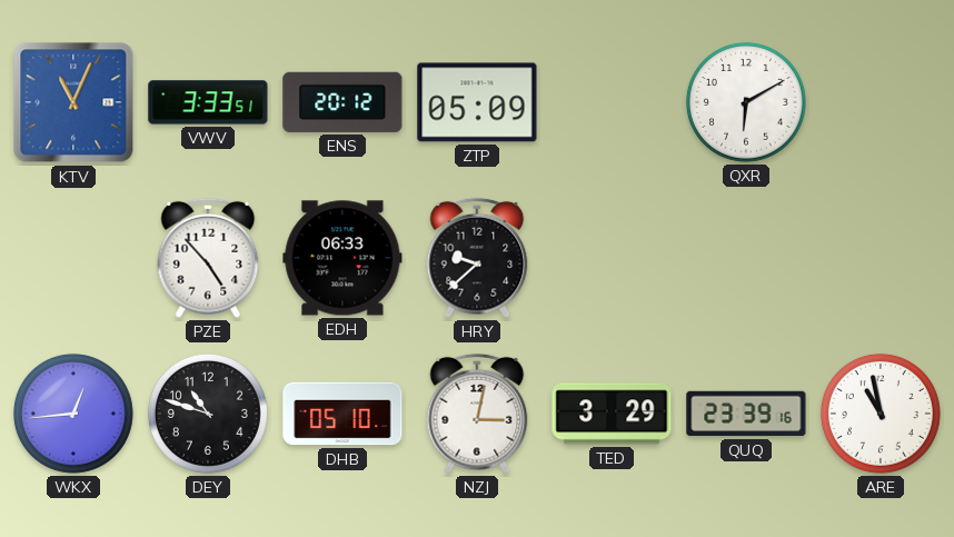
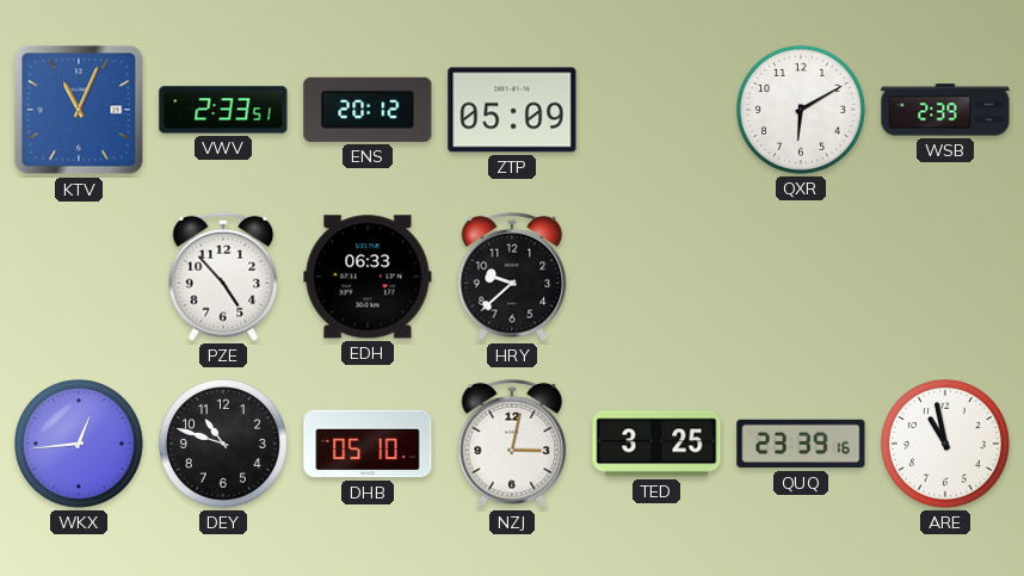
VWV: 3:33 -> 2:33
WSB: none -> 2:39
TED: 3:29 -> 3:25
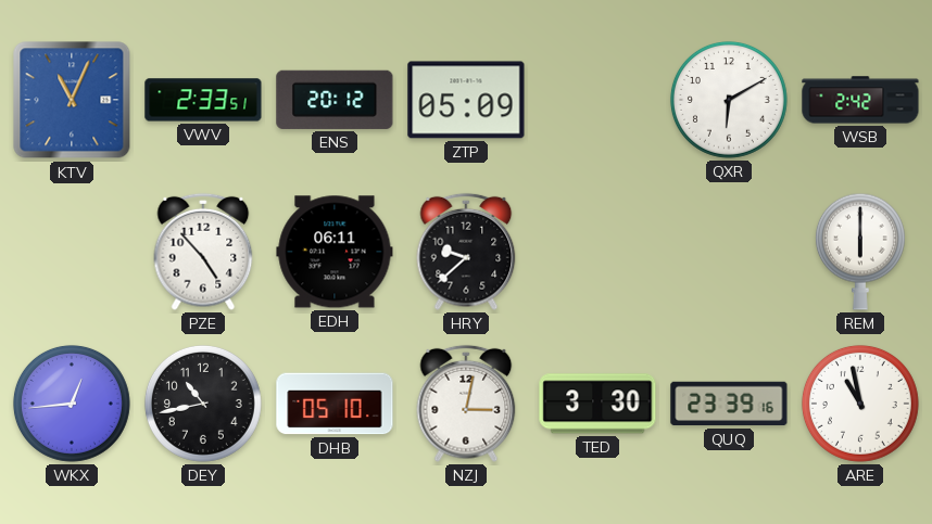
WSB: 2:39 -> 2:42
EDH: 06:33 -> 06:11
REM: none -> 6:00
DEY: 10:48 -> 10:43
TED: 3:25 -> 3:30
